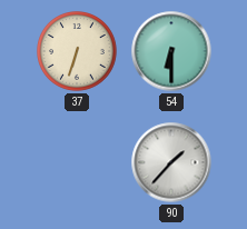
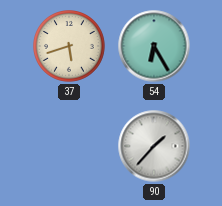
37: 6:33 -> 5:42
54: 6:30 -> 6:25
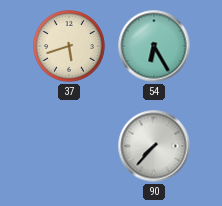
90: 1:37 -> 7:37
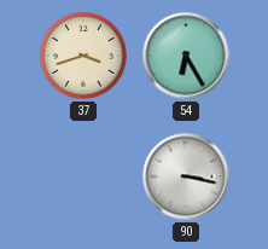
37: 5:42 -> 3:42
90: 7:37 -> 3:17
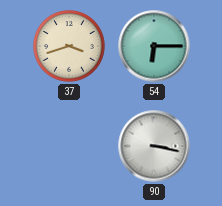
54: 6:25 -> 6:15
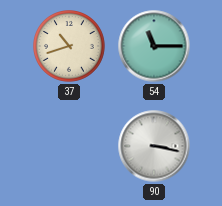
37: 3:42 -> 10:42
54: 6:15 -> 11:15
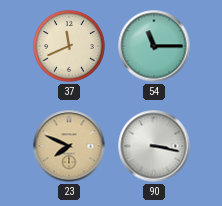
37: 10:42 -> 11:41
23: none -> 7:49
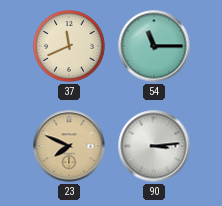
90: 3:17 -> 3:14
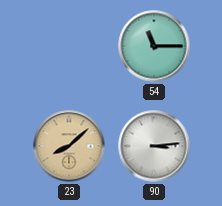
37: 11:41 -> none
23: 7:49 -> 8:08
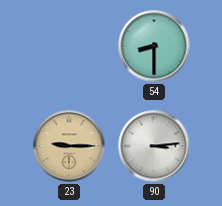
54: 11:15 -> 8:30
23: 8:08 -> 9:15
